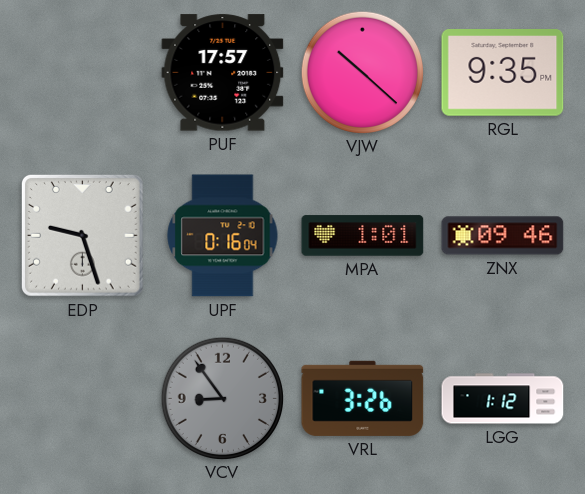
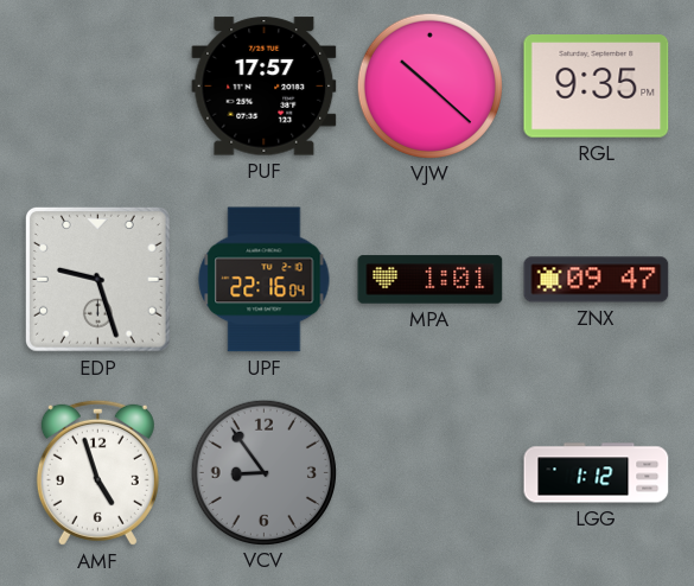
UPF: 0:16 -> 22:16
ZNX: 09:46 -> 09:47
AMF: none -> 4:57
VRL: 3:26 -> none
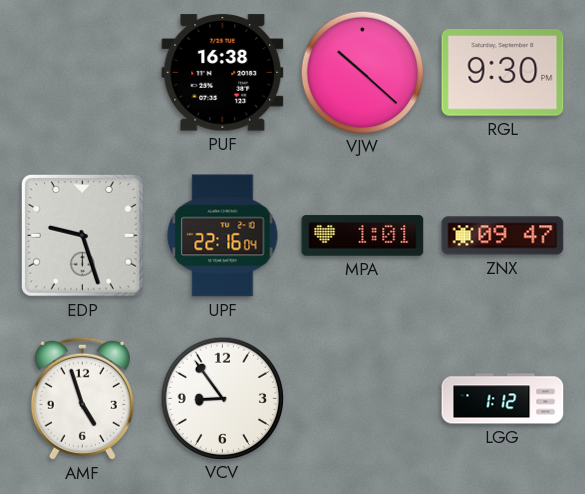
PUF: 17:57 -> 16:38
RGL: 9:35 -> 9:30
VCV dial: grey -> white
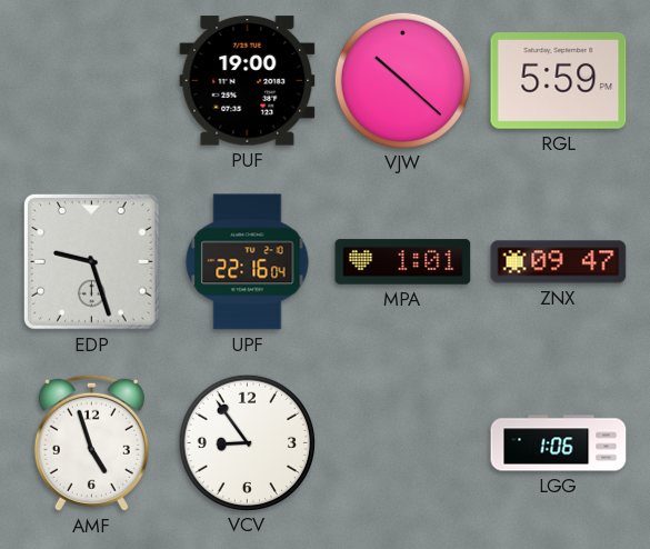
PUF: 16:38 -> 19:00
RGL: 9:30 -> 5:59
LGG: 1:12 -> 1:06
